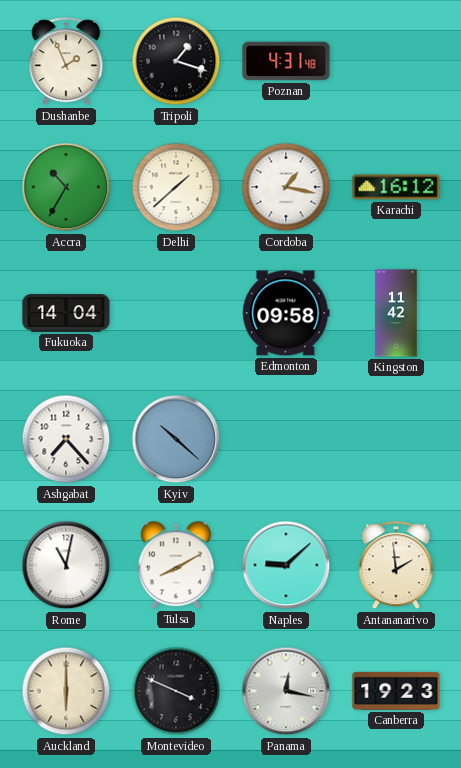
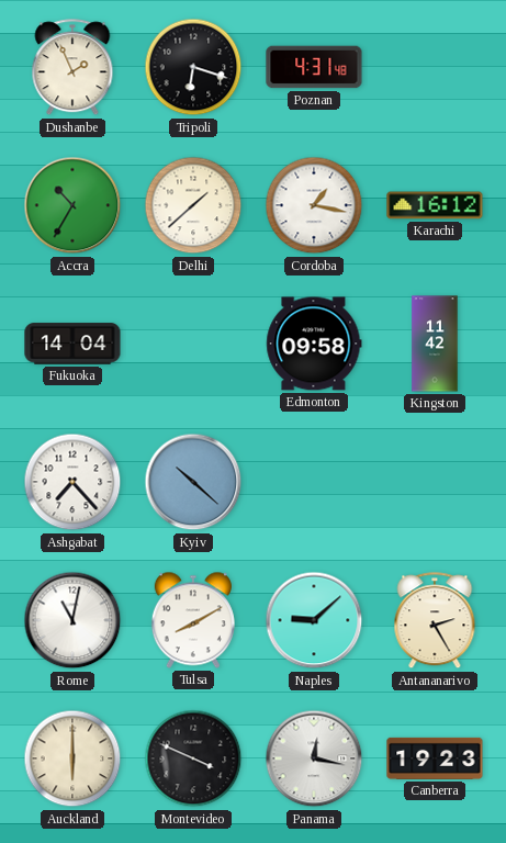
Tripoli: 1:18 -> 6:18
Antananarivo: 1:59 -> 2:25
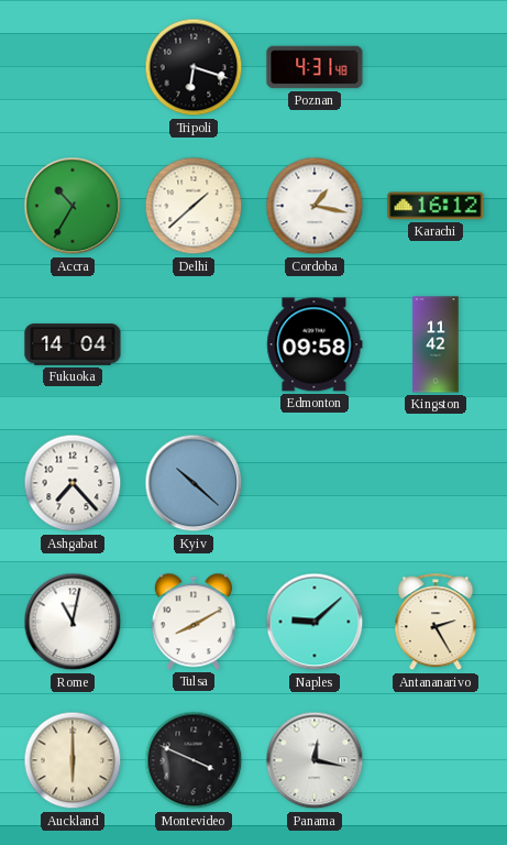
Dushanbe: 1:56 -> none
Canberra: 19:23 -> none
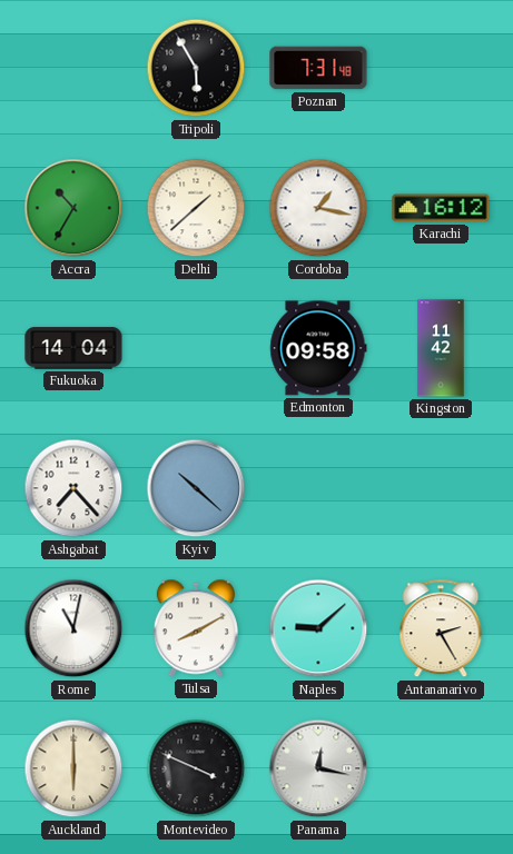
Tripoli: 6:18 -> 5:55
Poznan: 4:31 -> 7:31
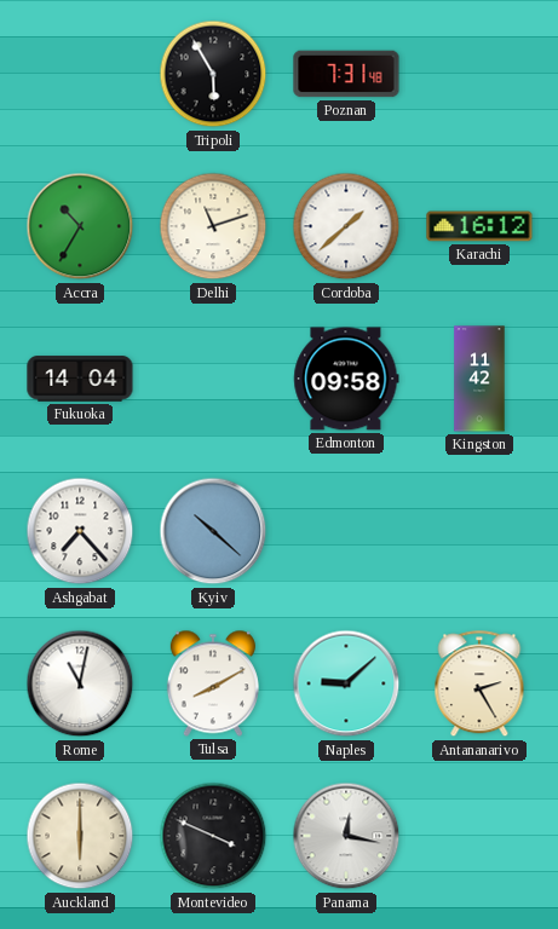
Delhi: 1:38 -> 11:12
Cordoba: 1:17 -> 1:38
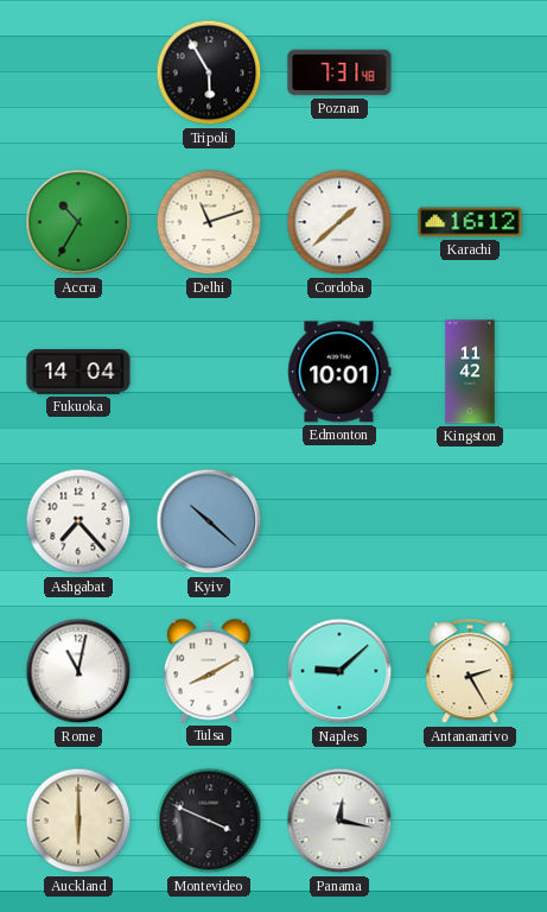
Edmonton: 09:58 -> 10:01
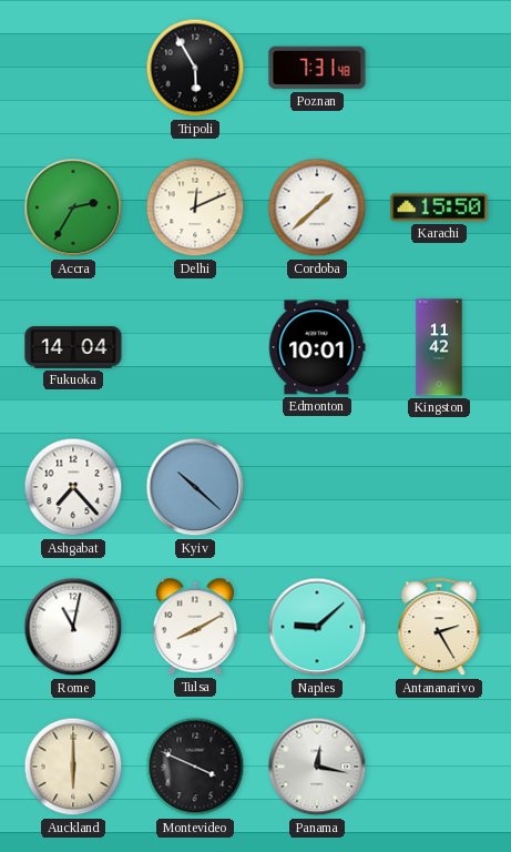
Accra: 10:35 -> 2:35
Delhi: 11:12 -> 12:11
Karachi: 16:12 -> 15:50
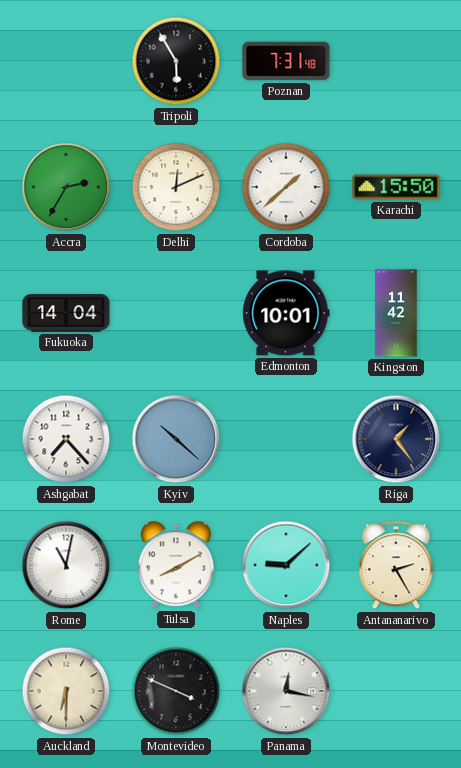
Riga: none -> 1:24
Auckland: 6:00 -> 6:30
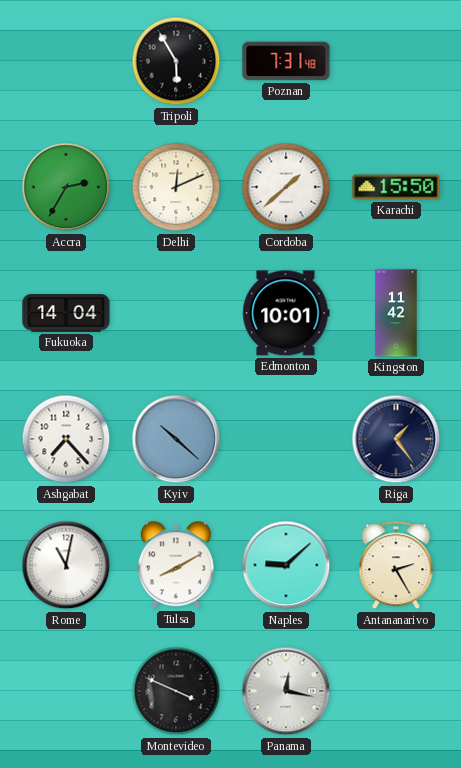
Auckland: 6:30 -> none
